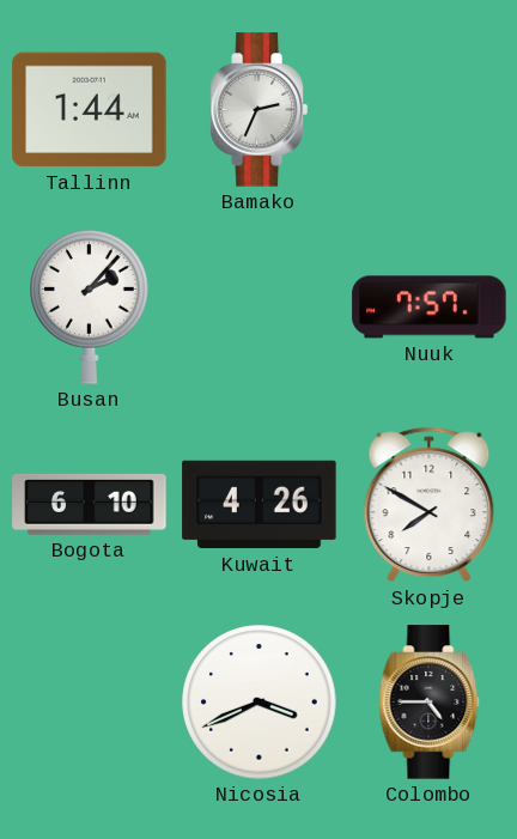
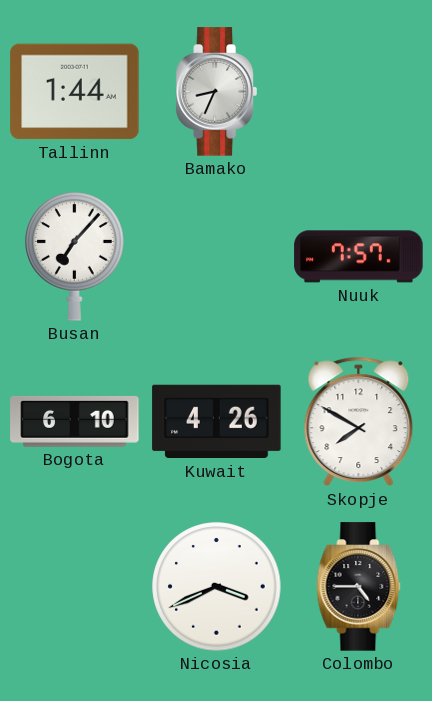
Bamako: 2:34 -> 8:34
Busan: 2:07 -> 7:07
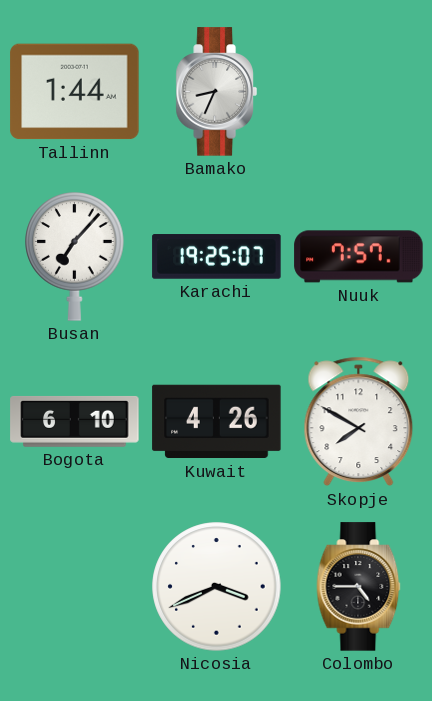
Karachi: none -> 19:25
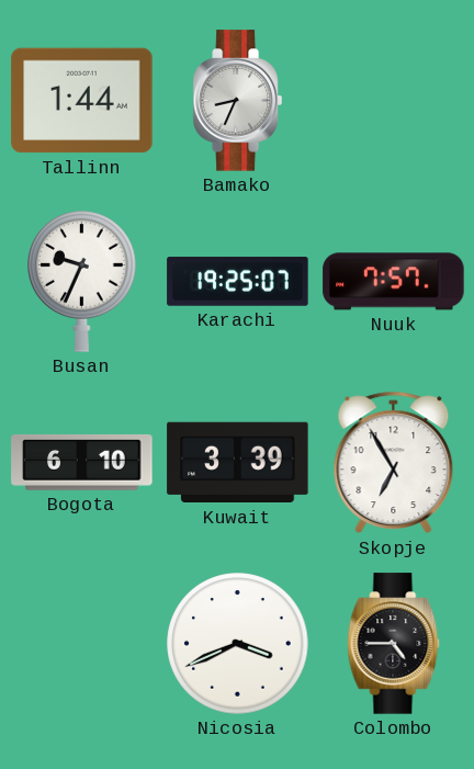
Busan: 7:07 -> 9:34
Kuwait: 4:26 -> 3:39
Skopje: 7:50 -> 6:55
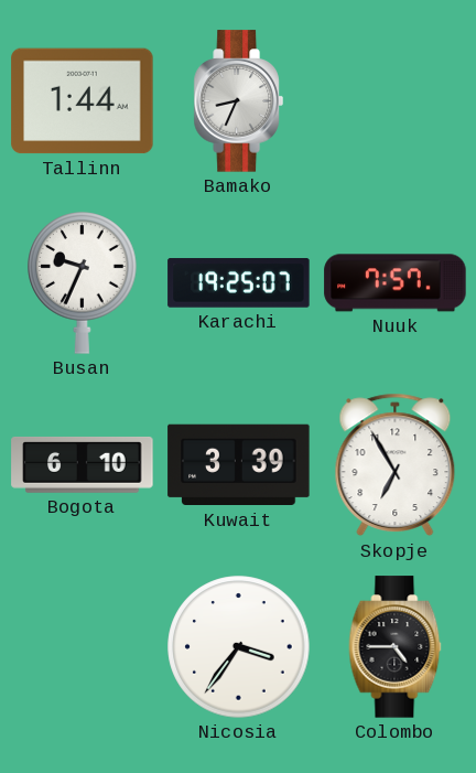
Nicosia: 3:41 -> 3:36
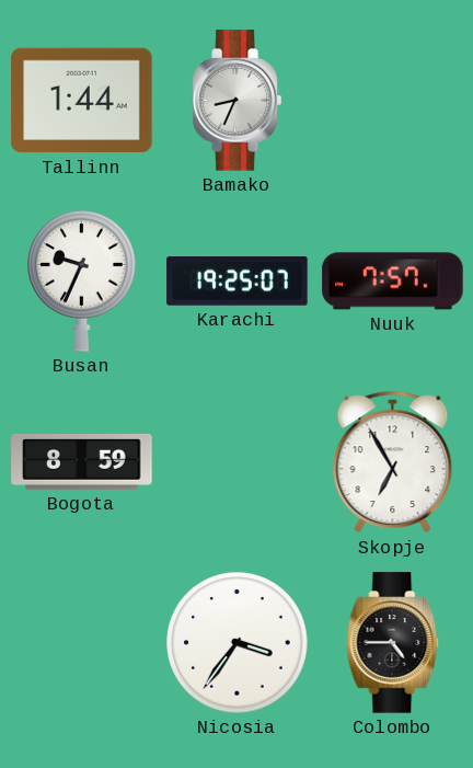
Bogota: 6:10 -> 8:59
Kuwait: 3:39 -> none
